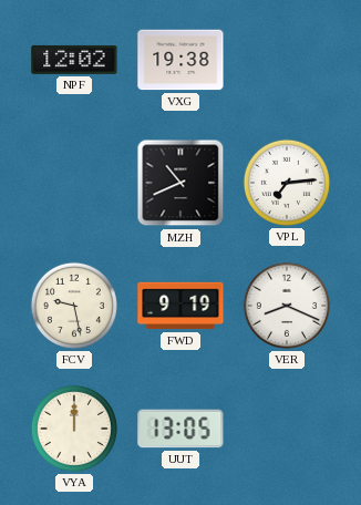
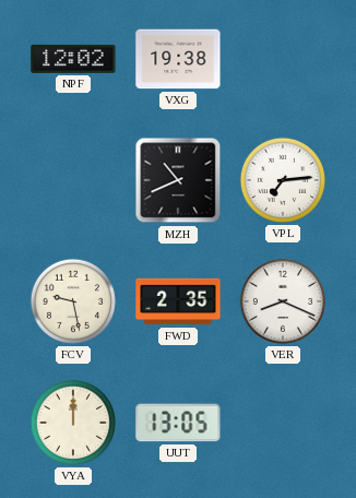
FWD: 9:19 -> 2:35
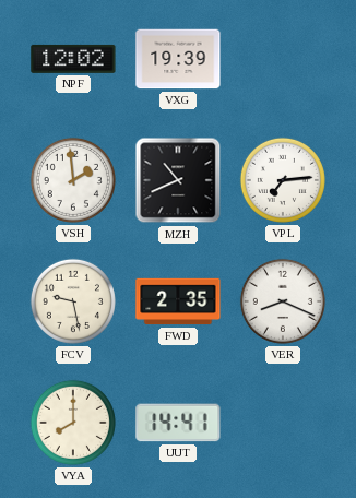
VXG: 19:38 -> 19:39
VSH: none -> 1:59
VYA: 12:00 -> 8:00
UUT: 13:05 -> 14:41
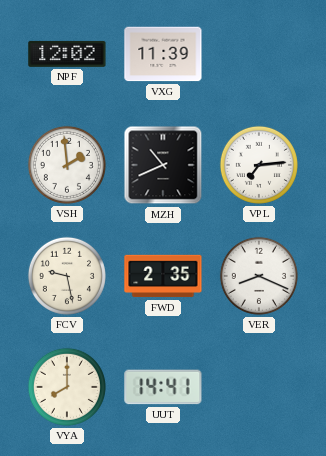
VXG: 19:39 -> 11:39
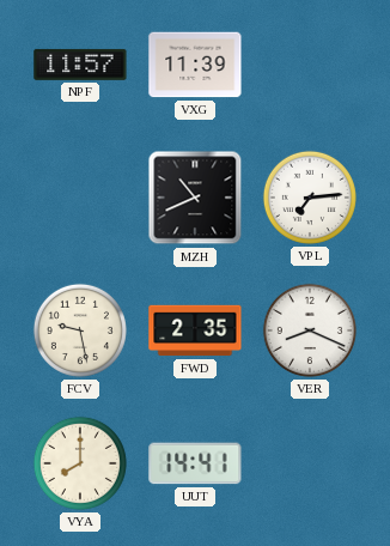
NPF: 12:02 -> 11:57
VSH: 1:59 -> none
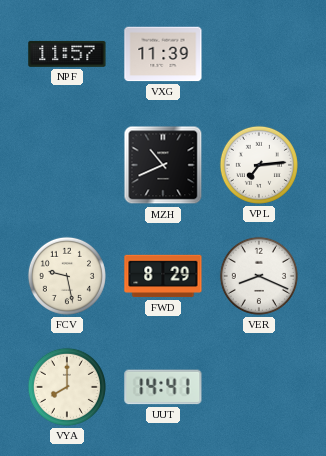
FWD: 2:35 -> 8:29
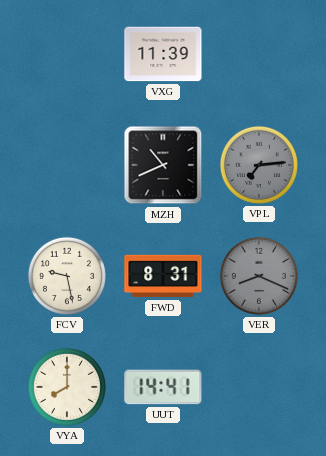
NPF: 11:57 -> none
VPL dial: white -> grey
FWD: 8:29 -> 8:31
VER dial: white -> grey
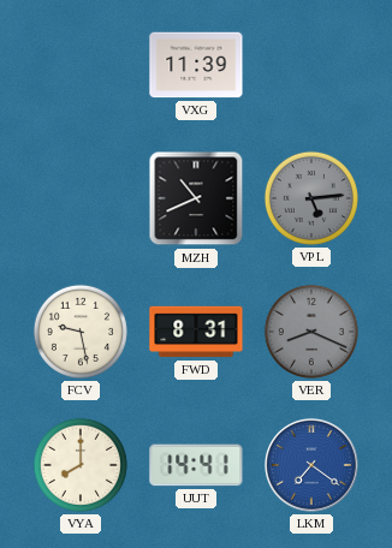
VPL: 7:14 -> 5:14
LKM: none -> 7:21
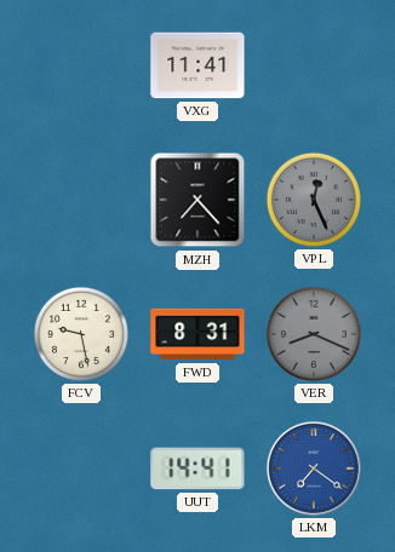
VXG: 11:39 -> 11:41
MZH: 10:41 -> 7:23
VPL: 5:14 -> 12:26
VYA: 8:00 -> none
